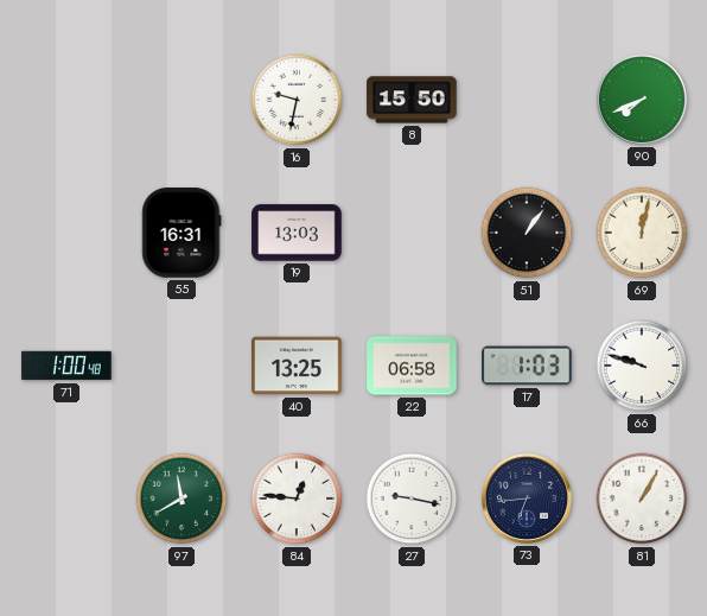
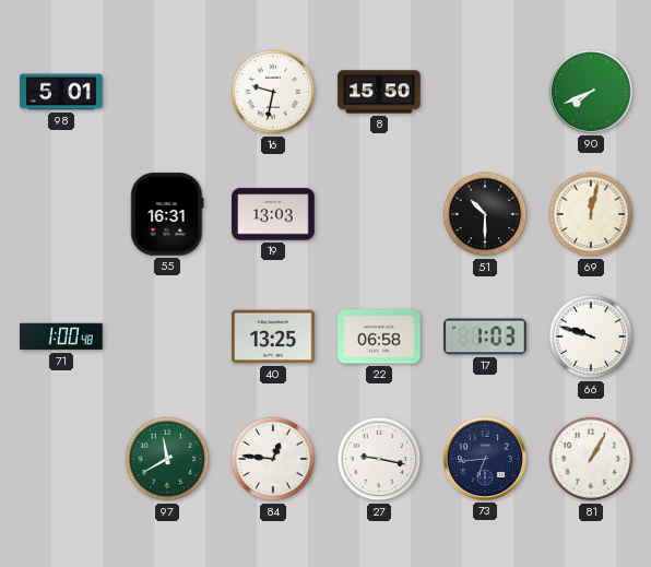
98: none -> 5:01
51: 1:06 -> 10:30
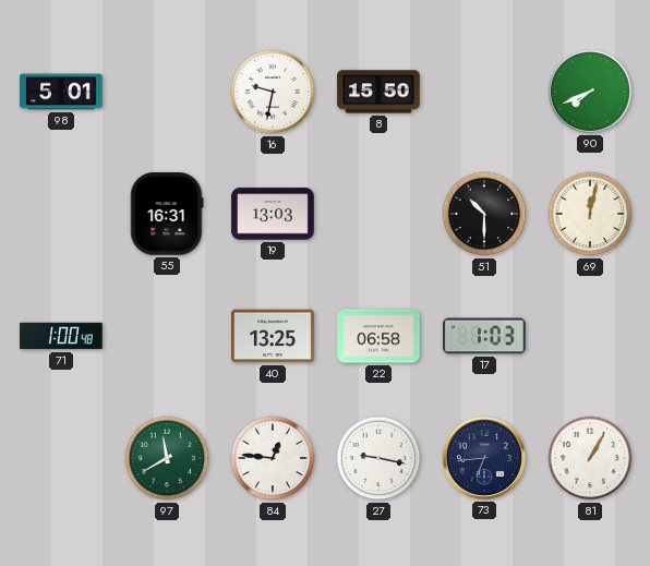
66: 9:48 -> none
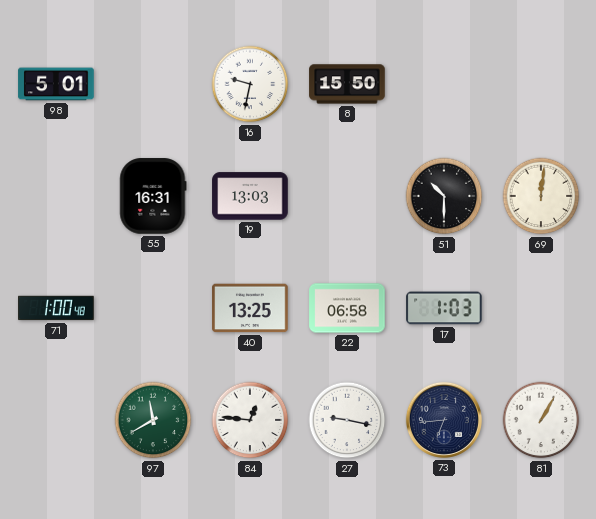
90: 7:41 -> none
69: 12:02 -> 12:01
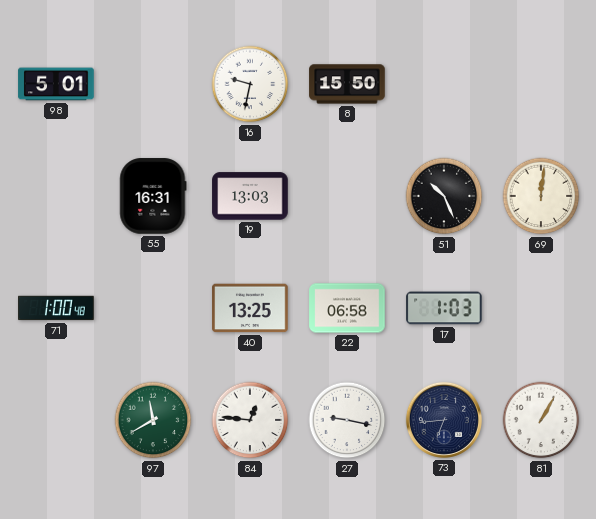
51: 10:30 -> 10:26
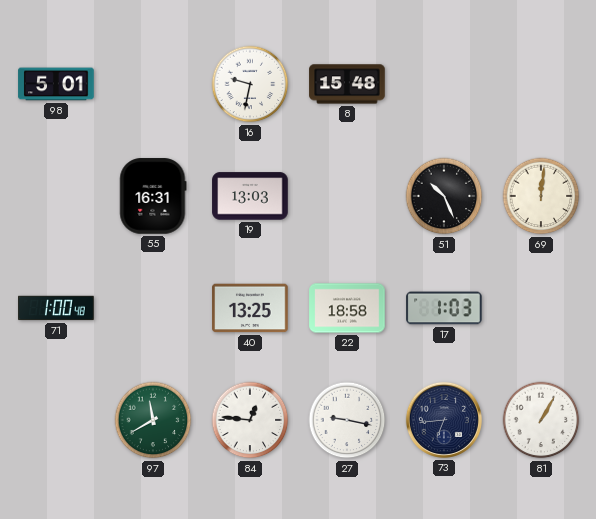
8: 15:50 -> 15:48
22: 06:58 -> 18:58
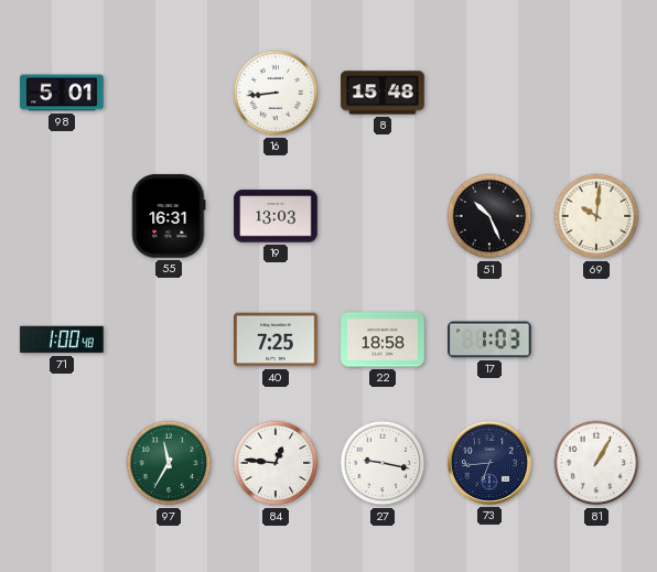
16: 9:32 -> 8:44
69: 12:01 -> 10:01
40: 13:25 -> 7:25
97: 11:40 -> 11:35
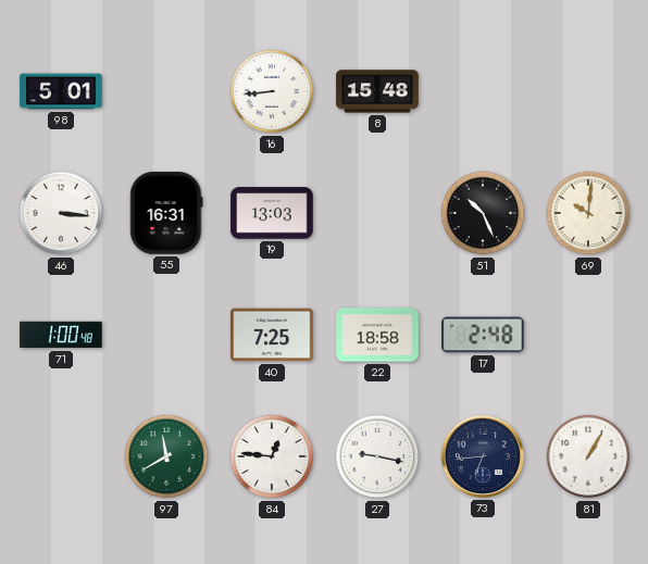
46: none -> 3:16
17: 1:03 -> 2:48
97: 11:35 -> 11:40
